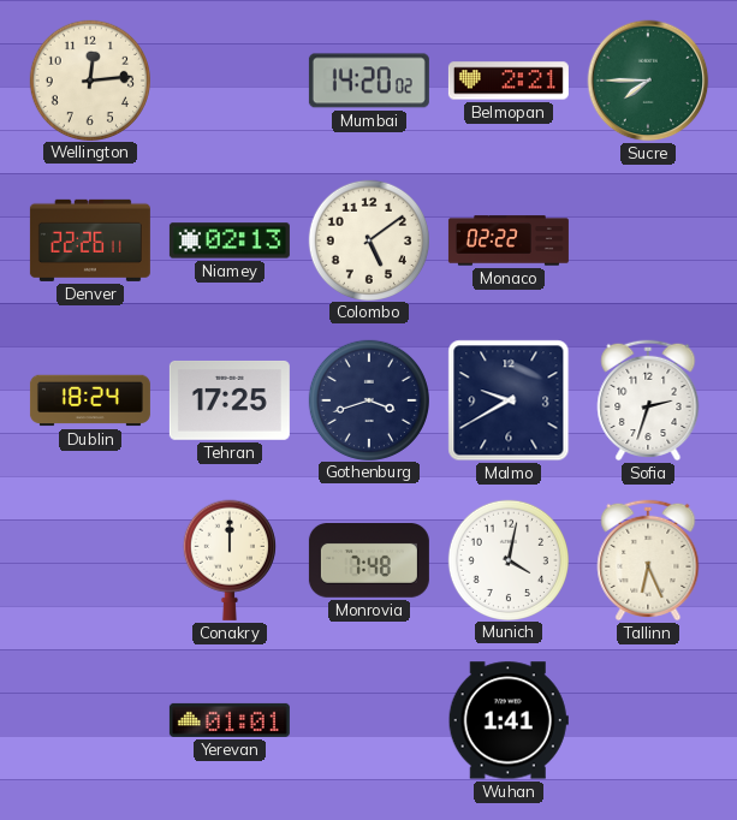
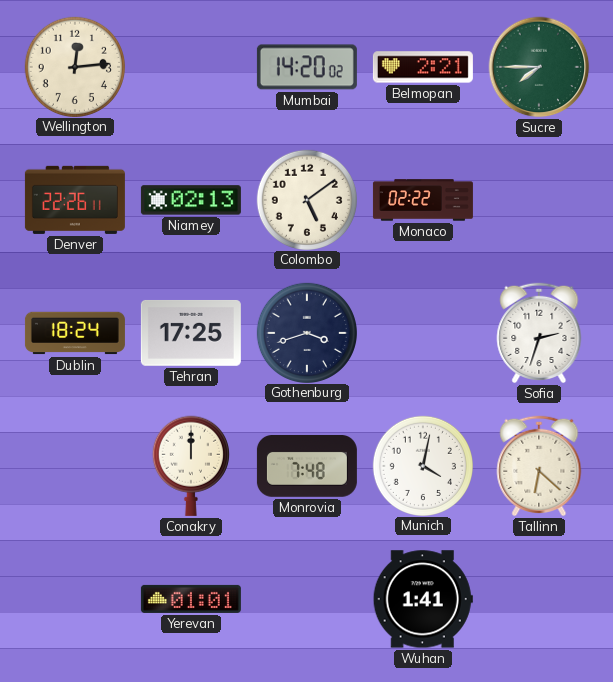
Malmo: 9:40 -> none
Tallinn: 6:26 -> 6:22
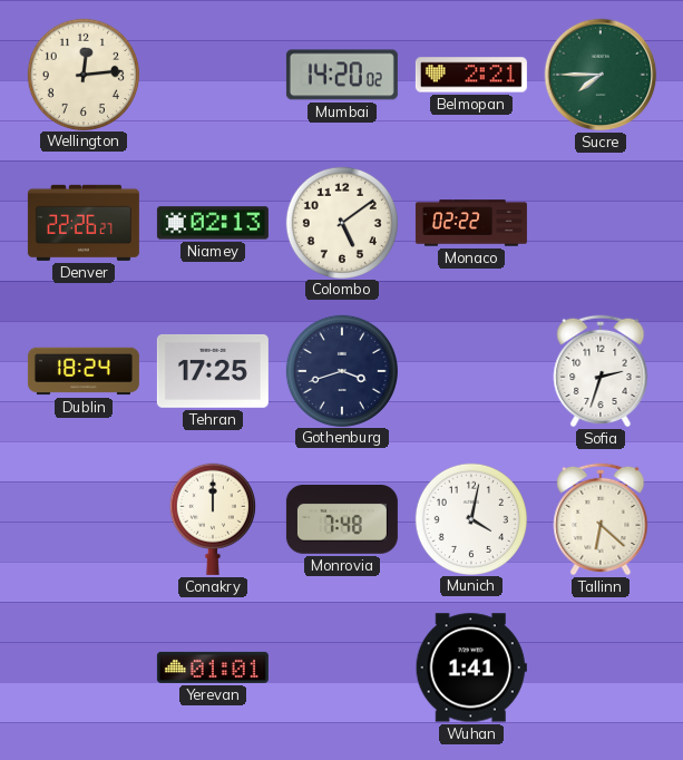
Denver: 22:26:11 -> 22:26:27
